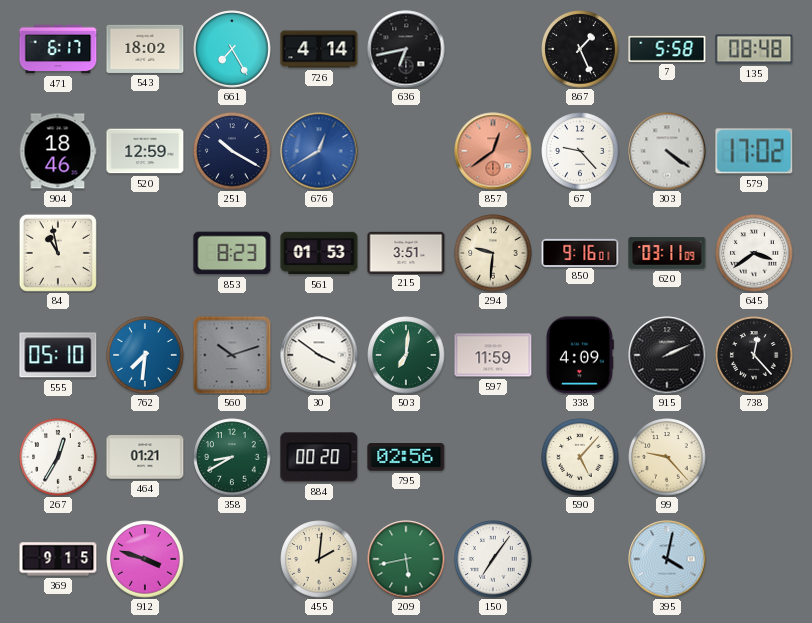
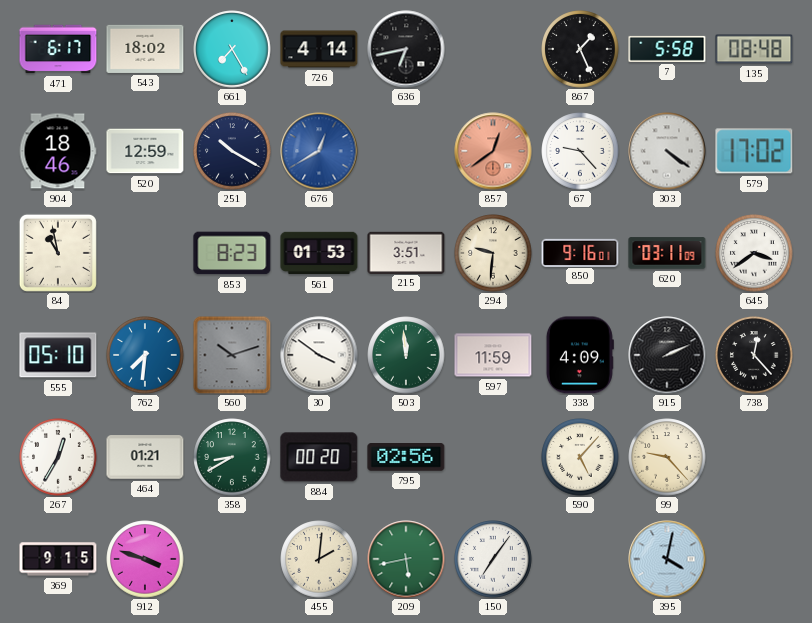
503: 7:01 -> 11:59
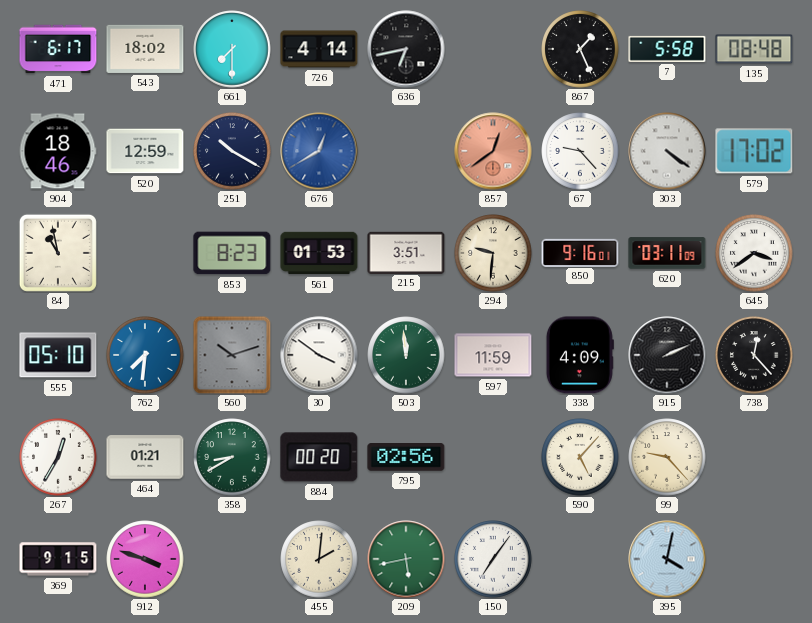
661: 7:25 -> 7:30
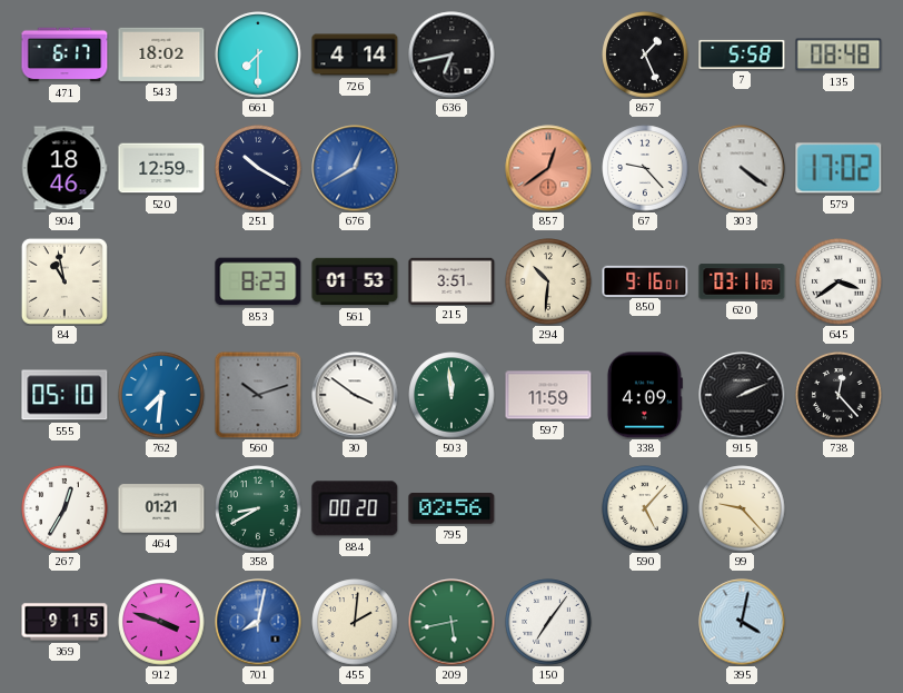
294: 9:31 -> 10:31
701: none -> 8:02
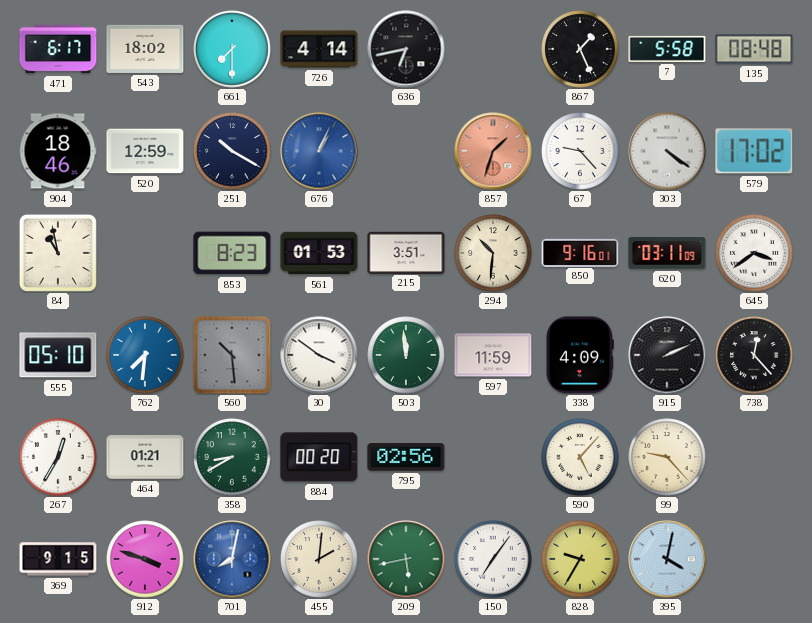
676: 12:40 -> 1:04
857: 12:39 -> 1:33
560: 10:12 -> 10:29
828: none -> 9:35
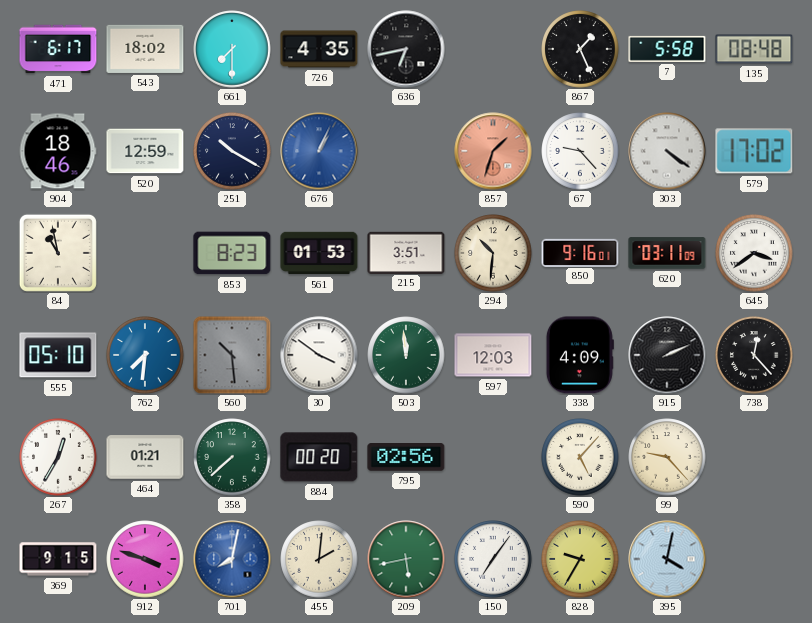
726: 4:14 -> 4:35
597: 11:59 -> 12:03
358: 8:40 -> 7:38
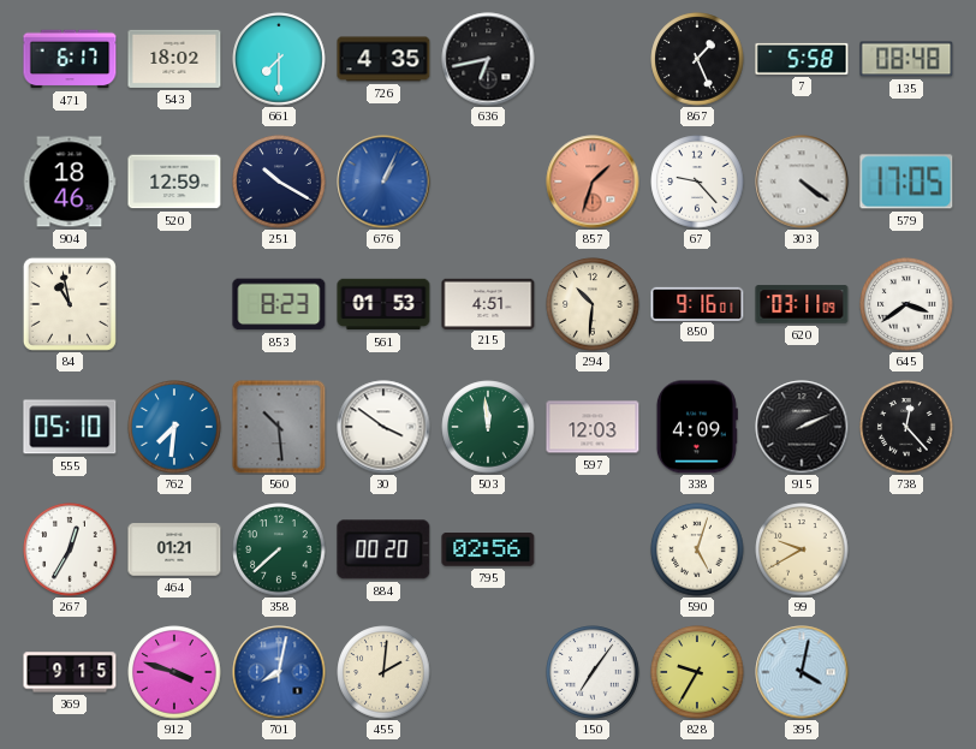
579: 17:02 -> 17:05
215: 3:51 -> 4:51
590: 5:07 -> 5:03
99: 9:23 -> 9:40
209: 5:43 -> none
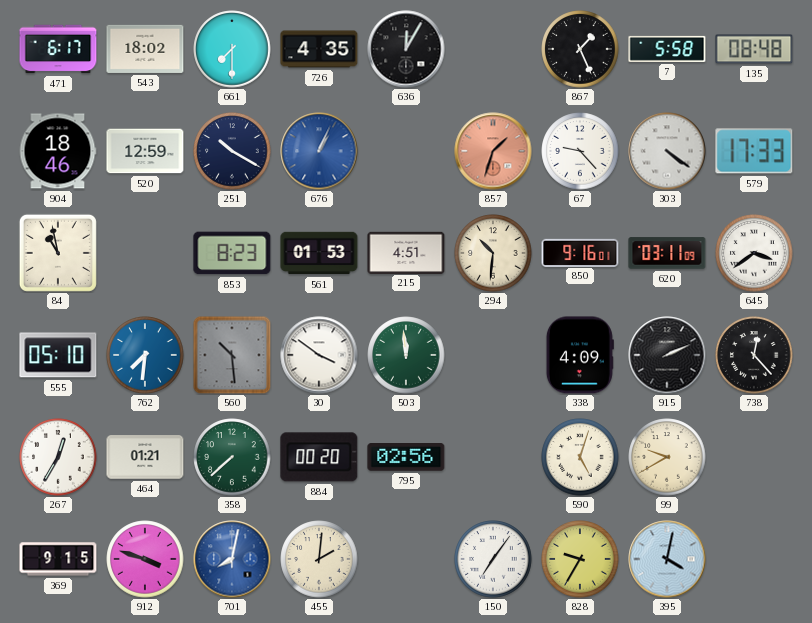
636: 6:43 -> 12:05
579: 17:05 -> 17:33
597: 12:03 -> none
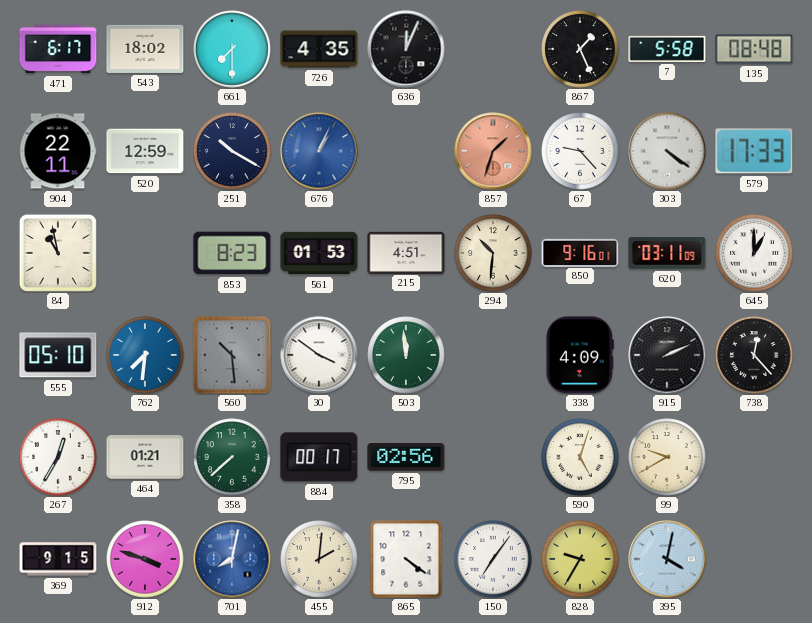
636: 12:05 -> 12:04
904: 18:46 -> 22:11
645: 3:39 -> 1:00
884: 00:20 -> 00:17
865: none -> 4:21
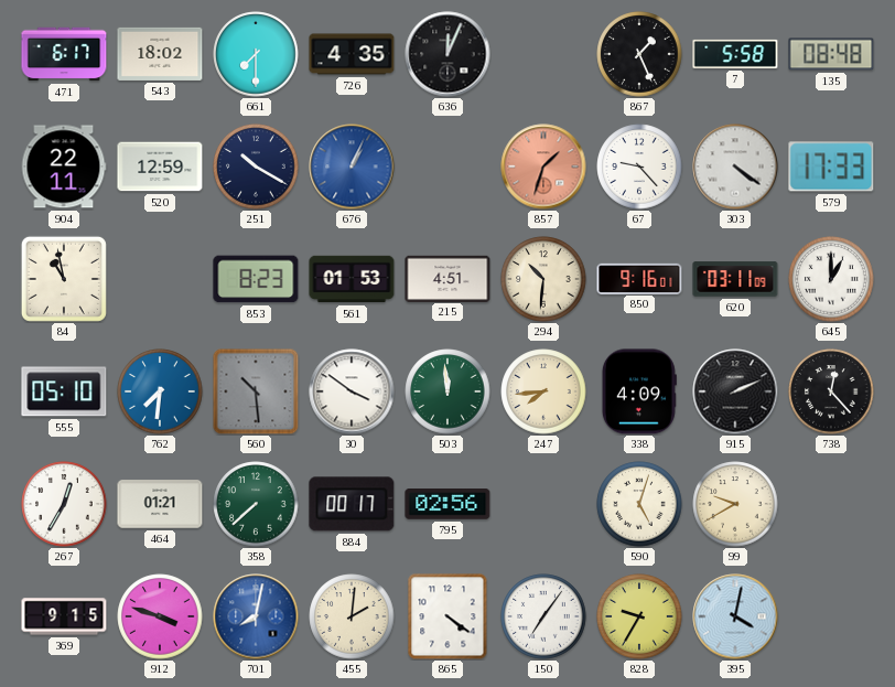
247: none -> 7:44
